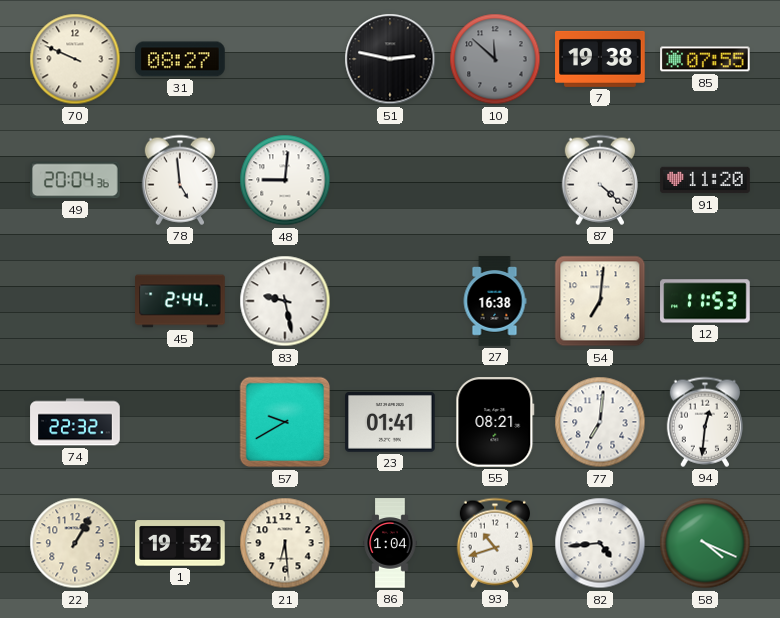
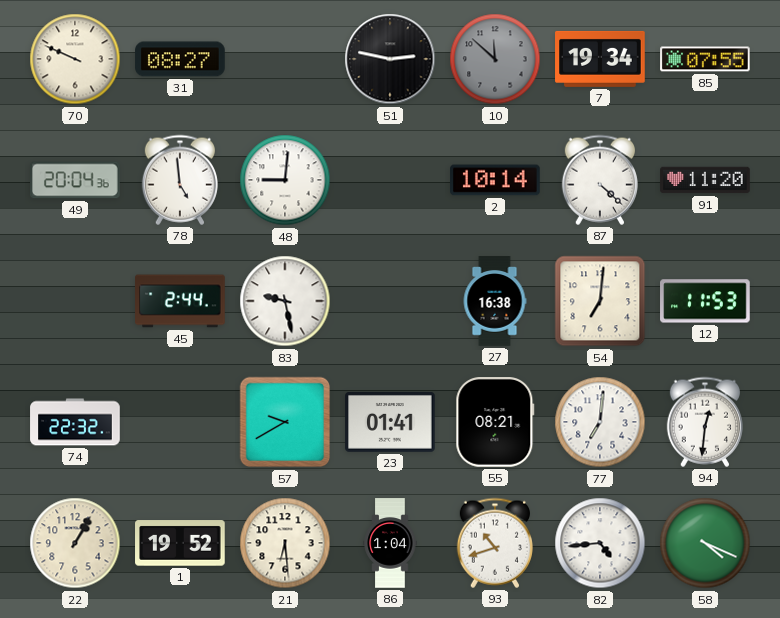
7: 19:38 -> 19:34
2: none -> 10:14
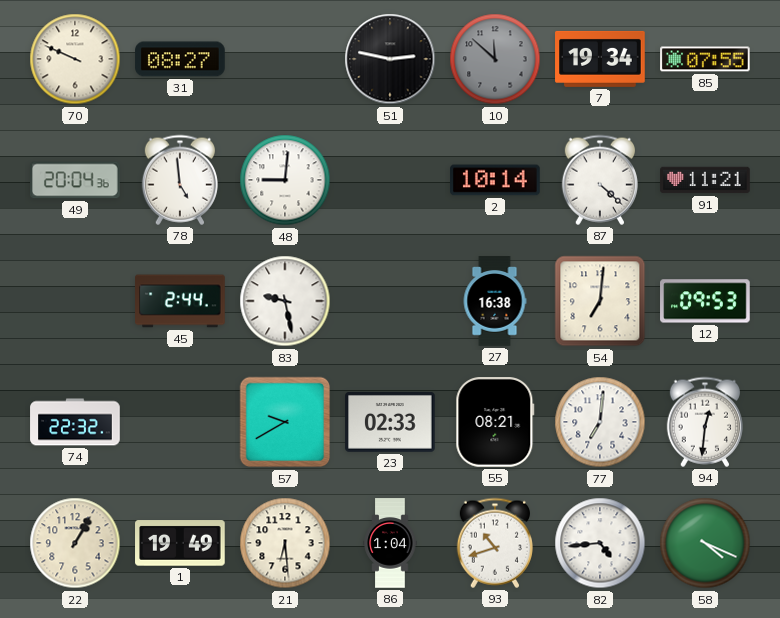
91: 11:20 -> 11:21
12: 11:53 -> 09:53
23: 01:41 -> 02:33
1: 19:52 -> 19:49
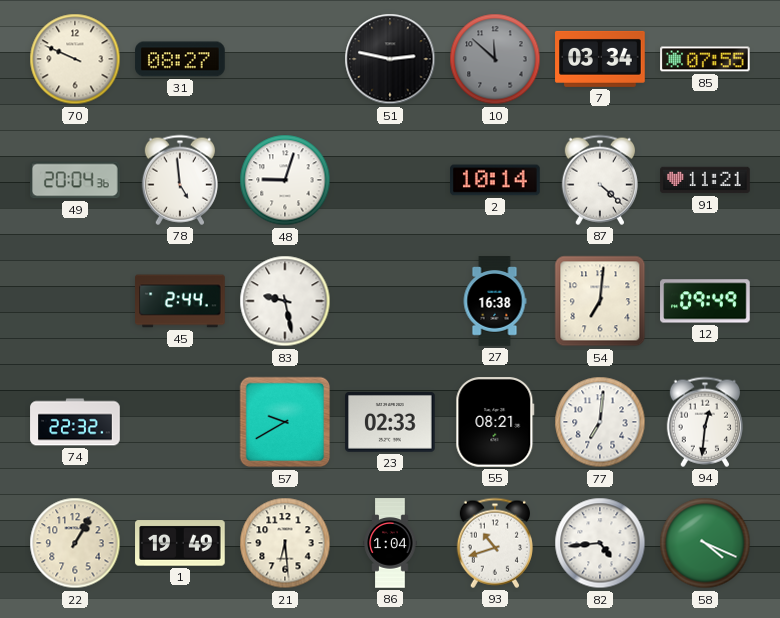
7: 19:34 -> 03:34
48: 9:01 -> 9:03
12: 09:53 -> 09:49
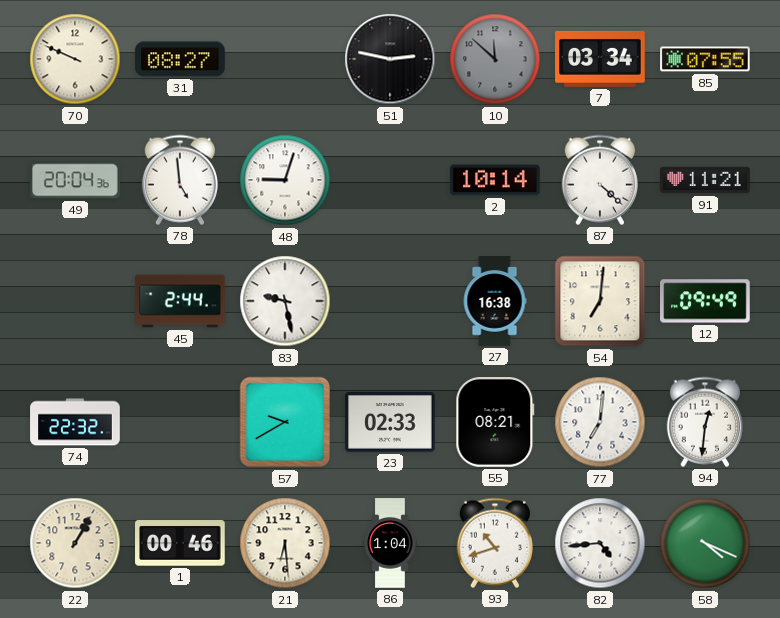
1: 19:49 -> 00:46
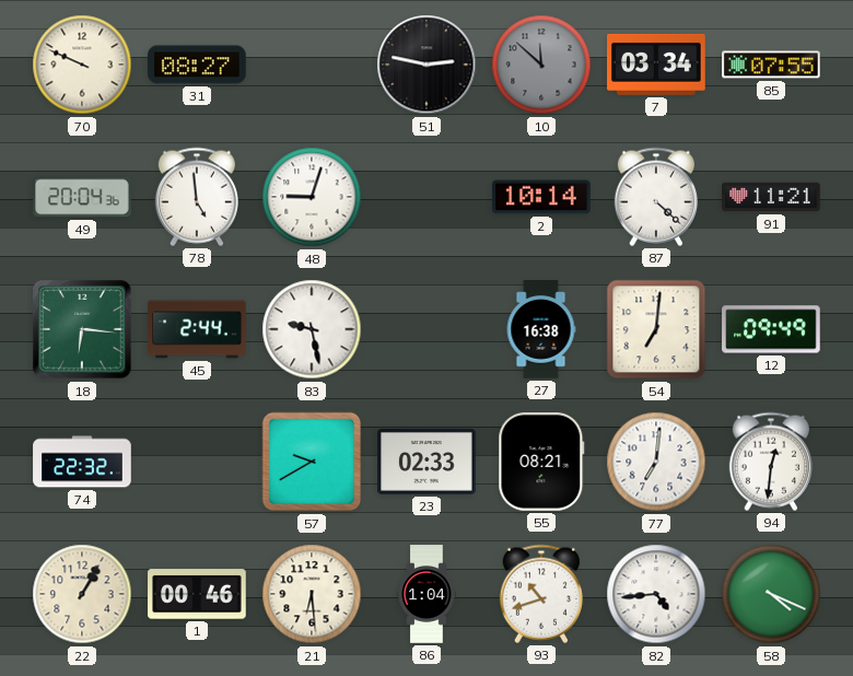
18: none -> 6:16
